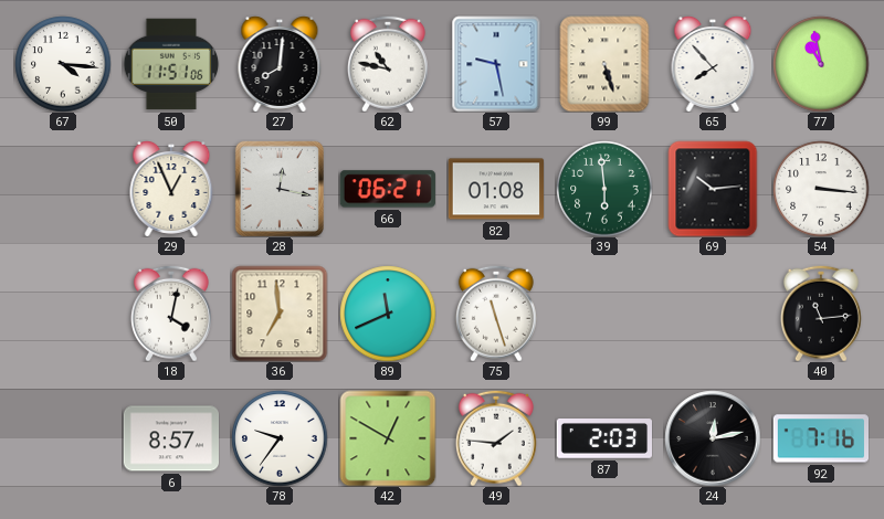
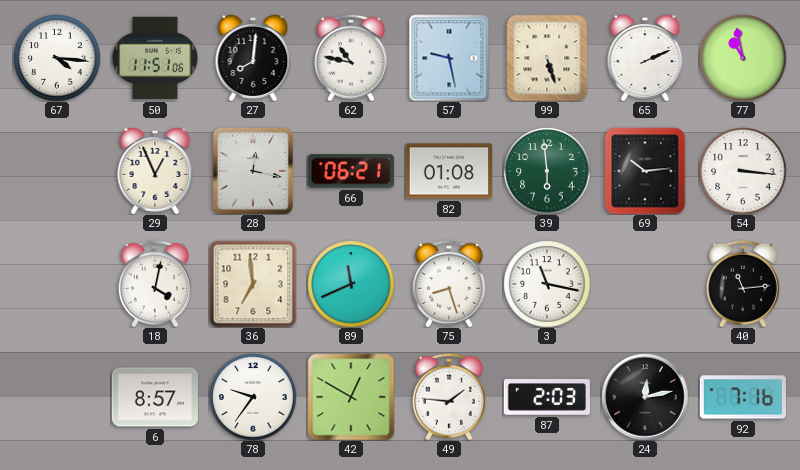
65: 7:53 -> 2:11
75: 11:27 -> 8:27
3: none -> 11:17
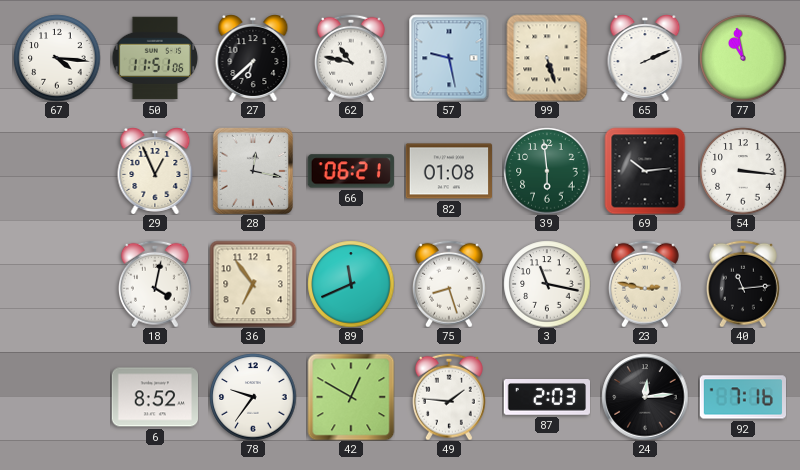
27: 8:01 -> 6:38
36: 6:59 -> 6:54
23: none -> 2:47
6: 8:57 -> 8:52
24: 12:13 -> 12:14
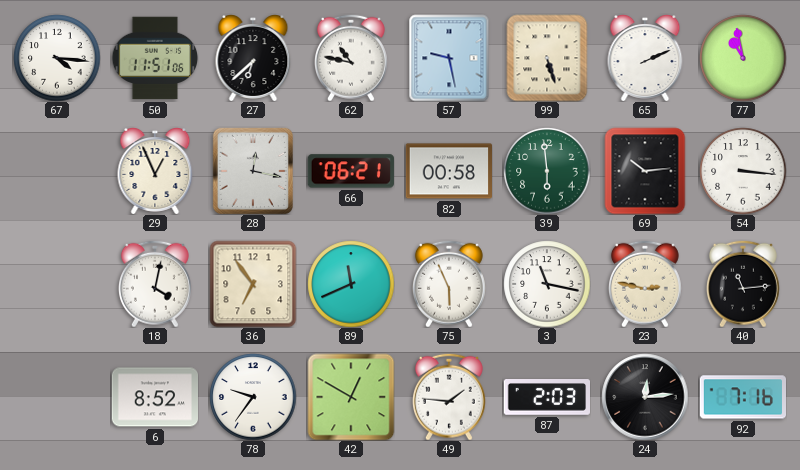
82: 01:08 -> 00:58
75: 8:27 -> 5:56
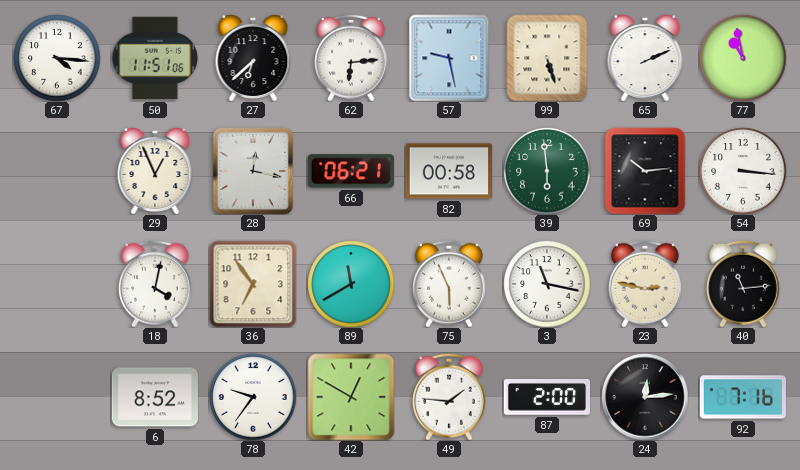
62: 10:47 -> 6:14
89: 11:41 -> 11:40
87: 2:03 -> 2:00
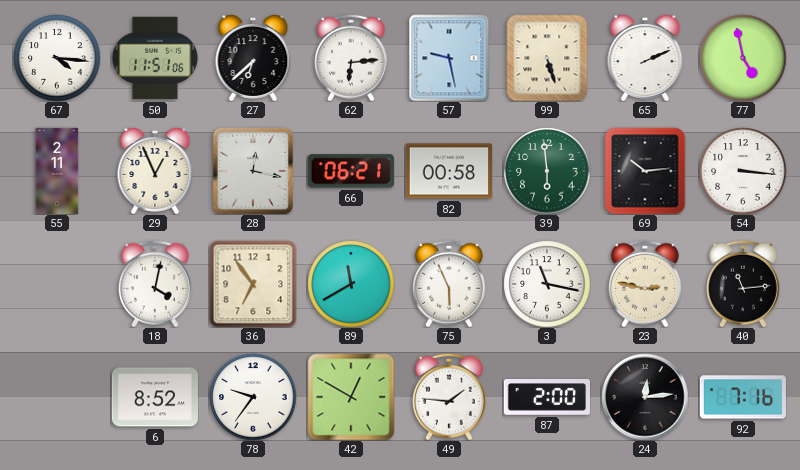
77: 10:58 -> 4:58
55: none -> 2:11
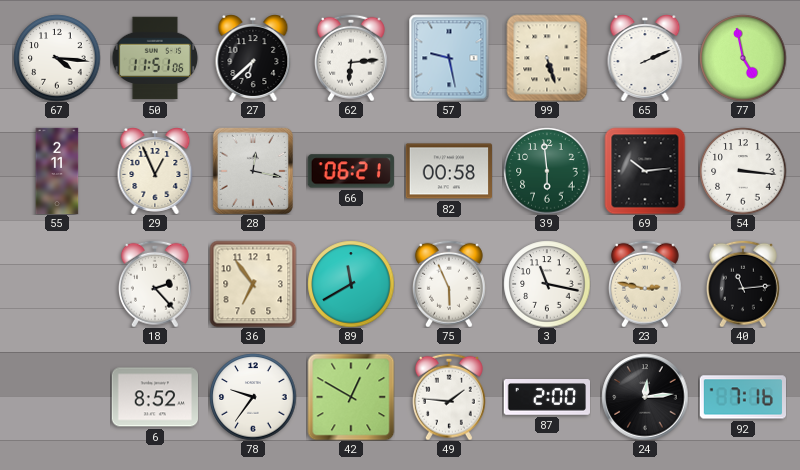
18: 4:02 -> 2:23
